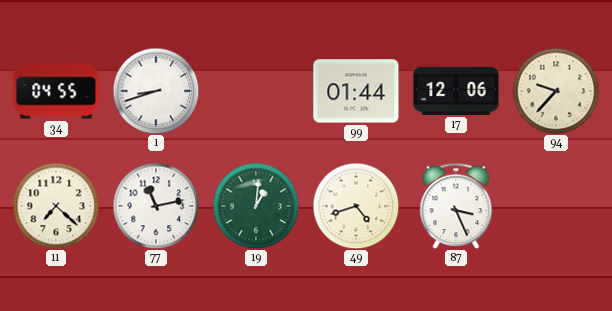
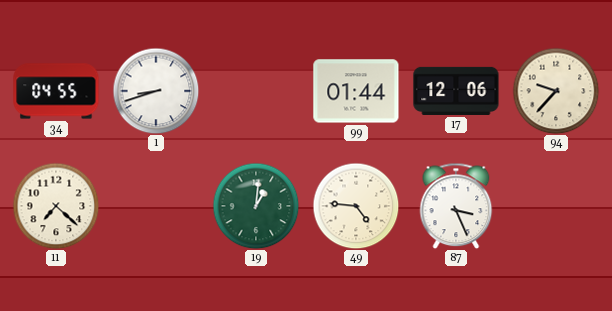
77: 11:13 -> none
49: 4:42 -> 4:46
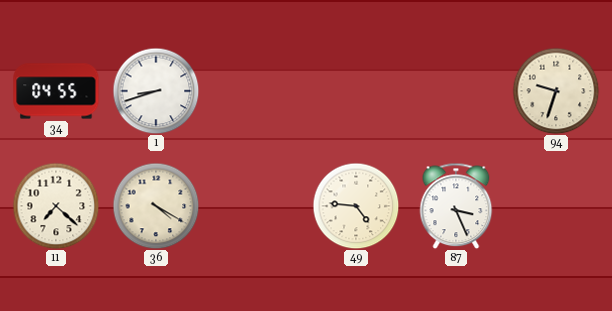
99: 01:44 -> none
17: 12:06 -> none
94: 9:37 -> 9:33
36: none -> 4:20
19: 1:01 -> none
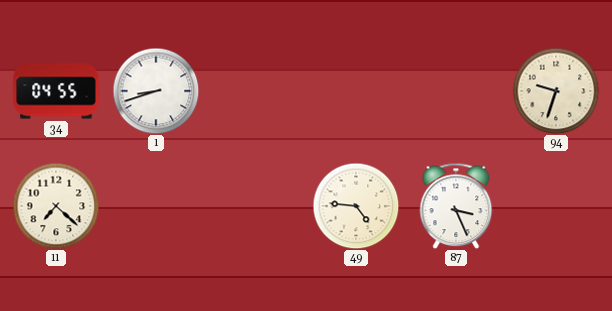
36: 4:20 -> none
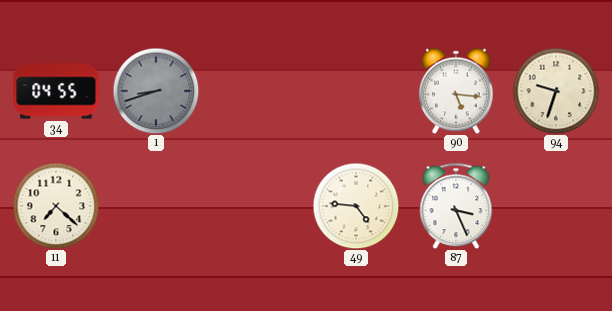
1 dial: white -> grey
90: none -> 5:16
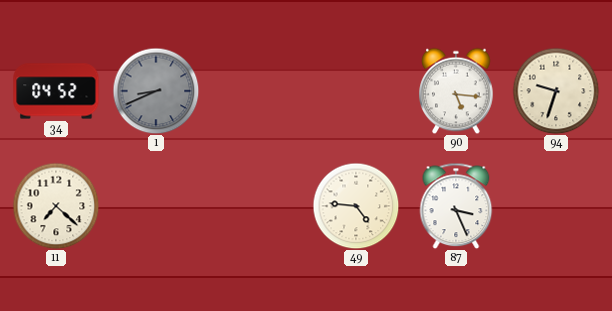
34: 04:55 -> 04:52
1: 8:42 -> 8:41
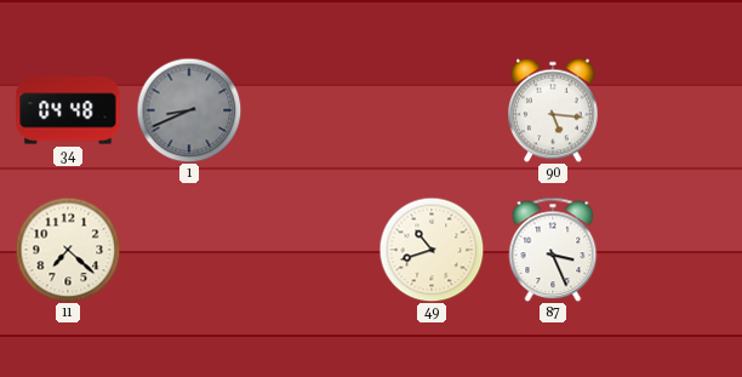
34: 04:52 -> 04:48
94: 9:33 -> none
49: 4:46 -> 10:42
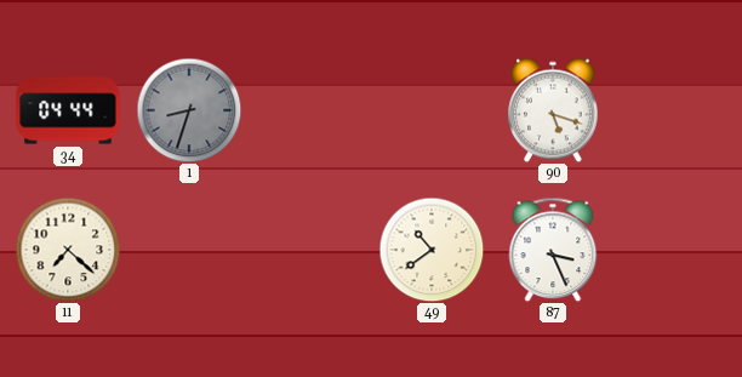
34: 04:48 -> 04:44
1: 8:41 -> 8:33
90: 5:16 -> 5:18
49: 10:42 -> 10:39
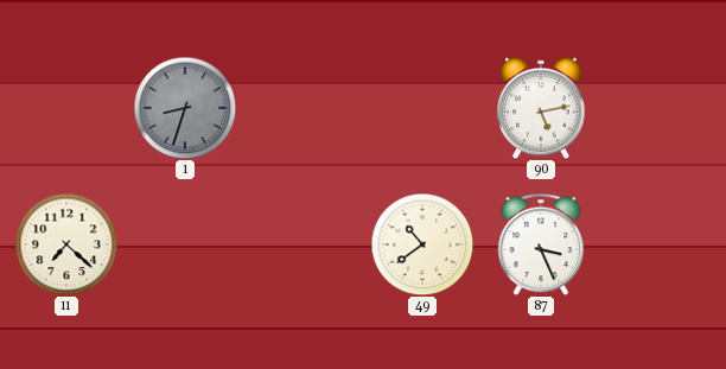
34: 04:44 -> none
90: 5:18 -> 5:13
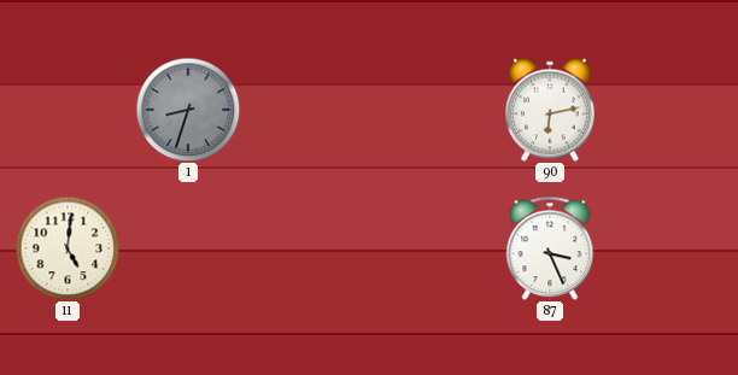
90: 5:13 -> 6:13
11: 7:22 -> 5:01
49: 10:39 -> none
